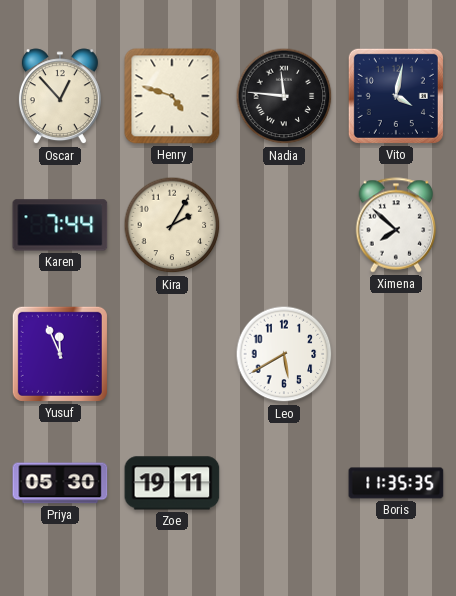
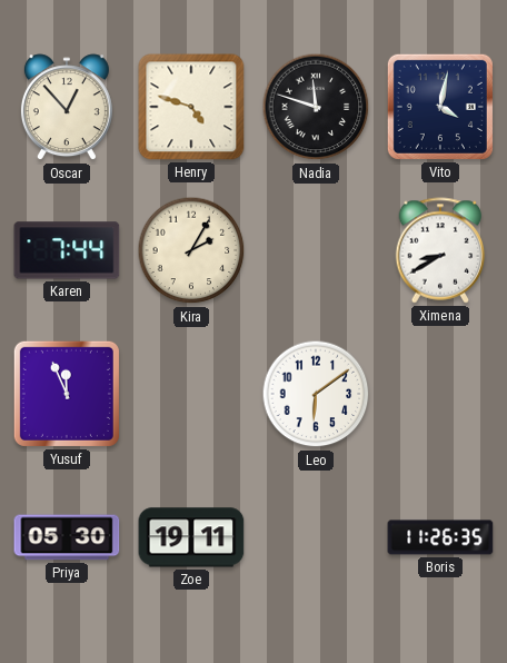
Nadia: 11:46 -> 11:48
Ximena: 7:52 -> 8:40
Leo: 5:40 -> 6:09
Boris: 11:35 -> 11:26
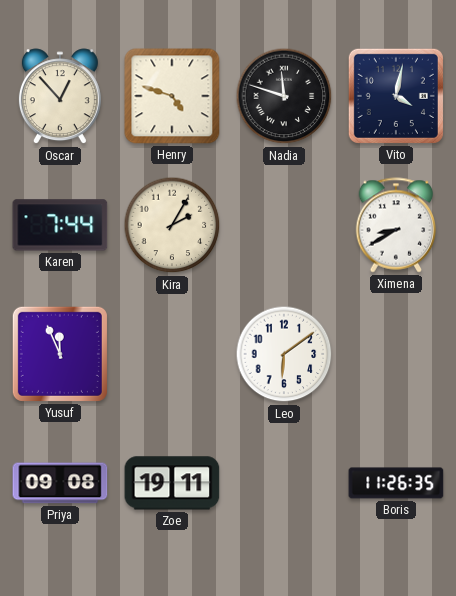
Priya: 05:30 -> 09:08
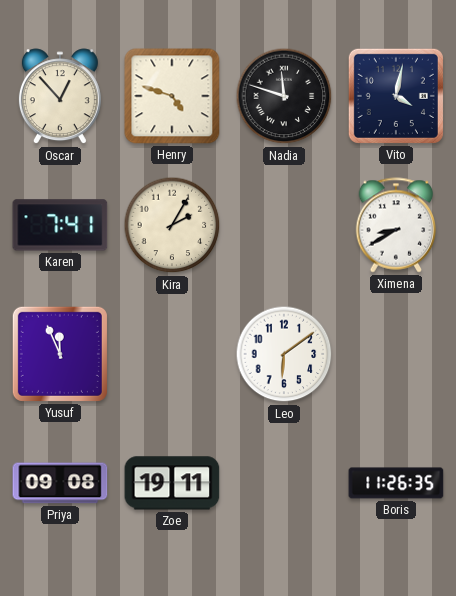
Karen: 7:44 -> 7:41
